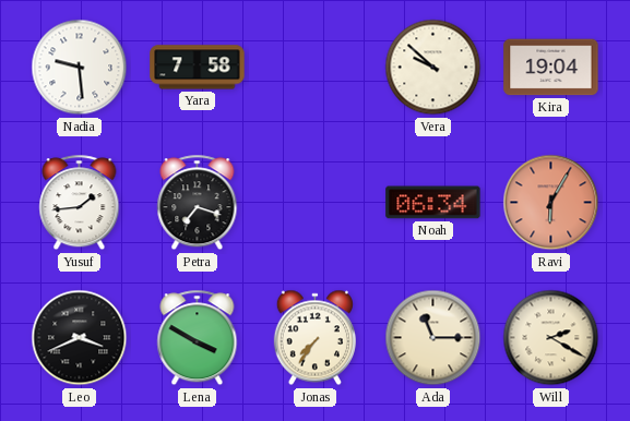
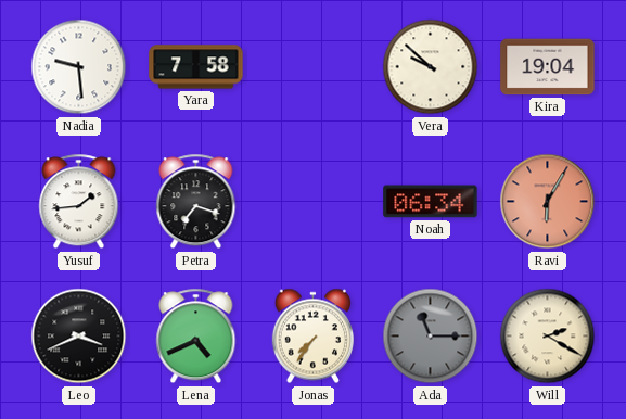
Lena: 3:50 -> 4:41
Ada dial: cream -> grey
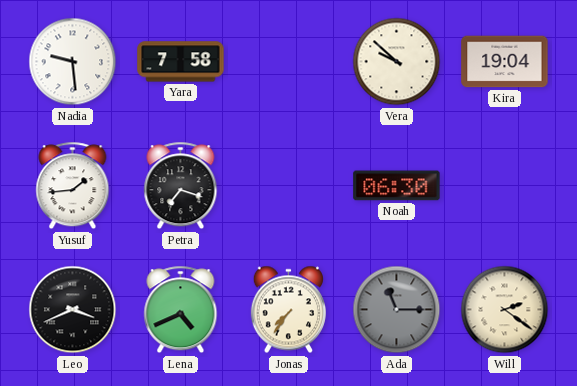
Noah: 06:34 -> 06:30
Ravi: 6:05 -> none
Will: 2:20 -> 2:21
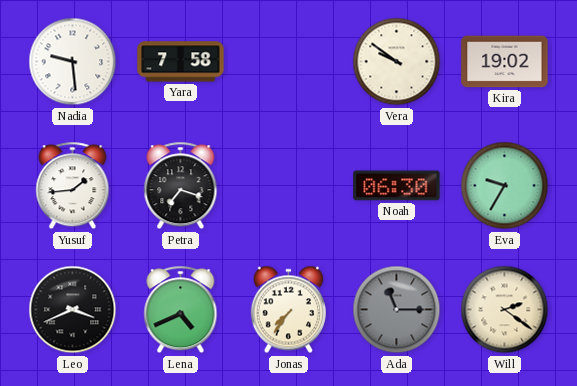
Vera: 9:52 -> 9:51
Kira: 19:04 -> 19:02
Eva: none -> 9:35
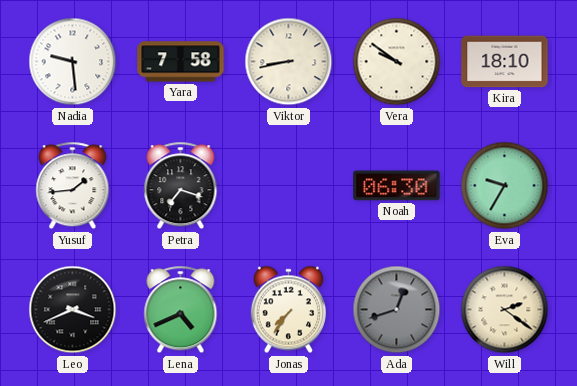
Viktor: none -> 8:43
Kira: 19:02 -> 18:10
Ada: 11:15 -> 12:42
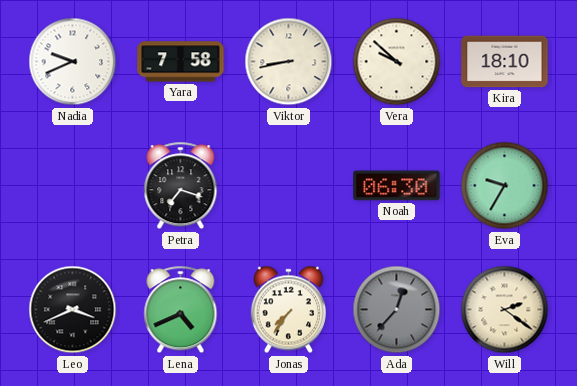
Nadia: 9:29 -> 9:41
Vera: 9:51 -> 9:52
Yusuf: 1:44 -> none
Ada: 12:42 -> 12:37
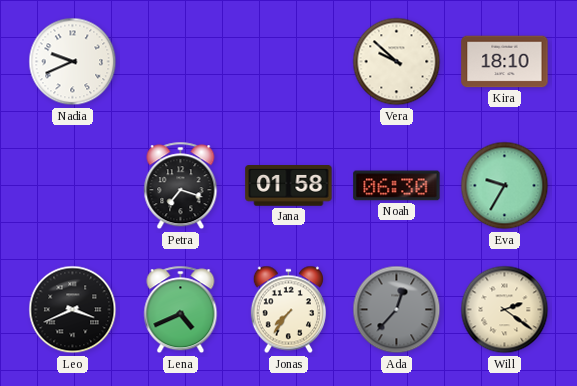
Yara: 7:58 -> none
Viktor: 8:43 -> none
Jana: none -> 01:58
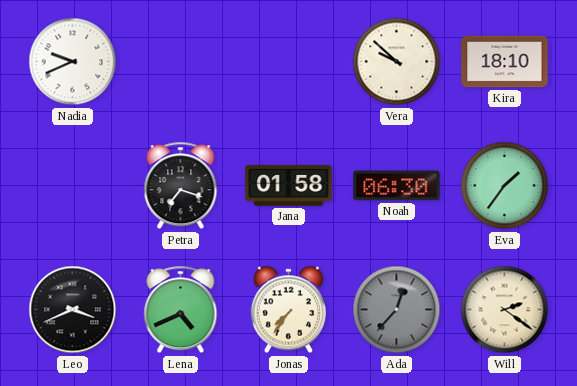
Eva: 9:35 -> 1:36
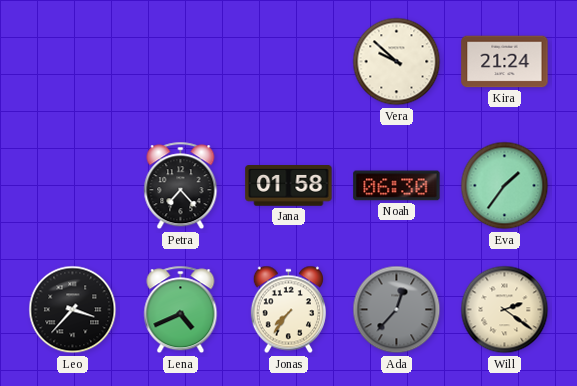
Nadia: 9:41 -> none
Kira: 18:10 -> 21:24
Petra: 7:18 -> 7:23
Leo: 3:41 -> 3:37
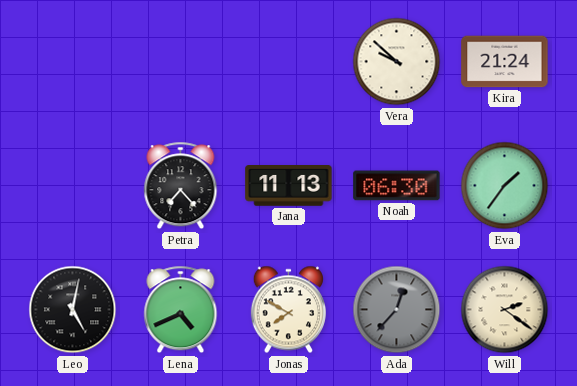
Jana: 01:58 -> 11:13
Leo: 3:37 -> 5:02
Jonas: 7:36 -> 7:50
